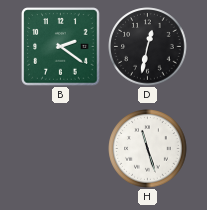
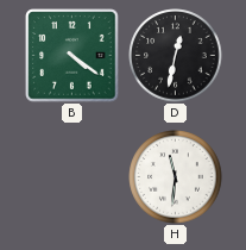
B: 2:21 -> 4:21
H: 11:27 -> 11:31
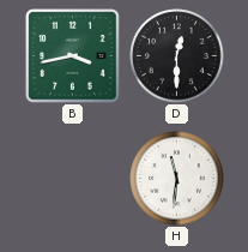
B: 4:21 -> 3:43
D: 12:32 -> 12:30
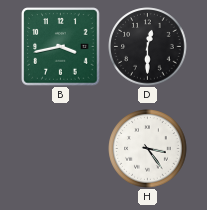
H: 11:31 -> 3:24
